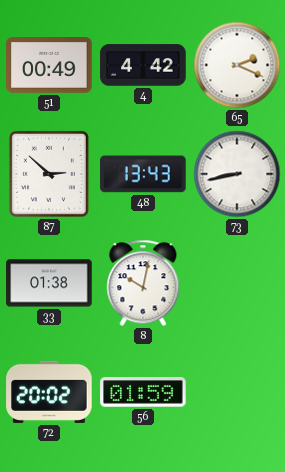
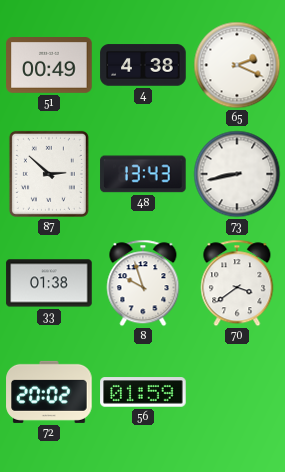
4: 4:42 -> 4:38
8: 10:02 -> 9:57
70: none -> 3:39
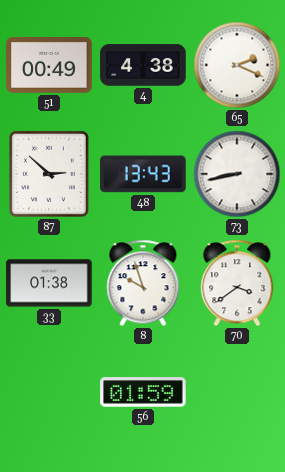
72: 20:02 -> none
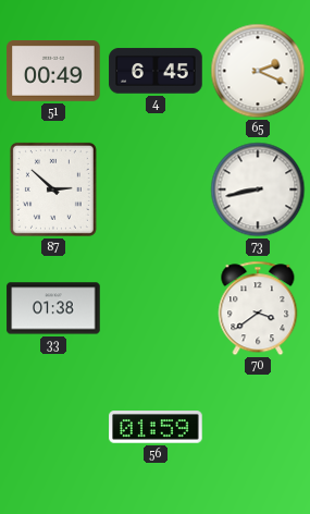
4: 4:38 -> 6:45
48: 13:43 -> none
8: 9:57 -> none
